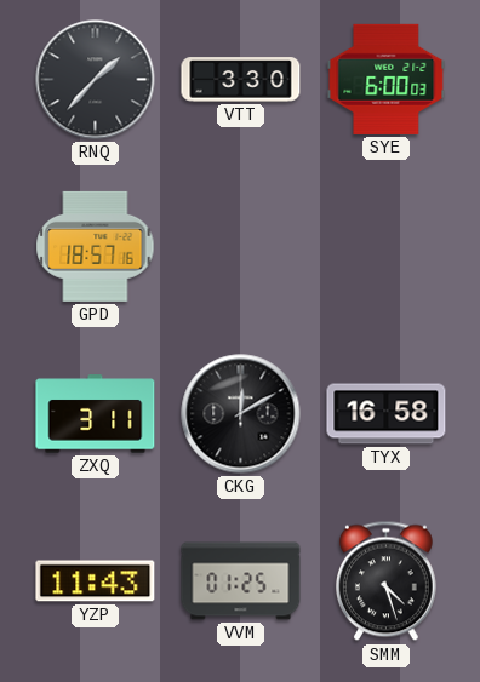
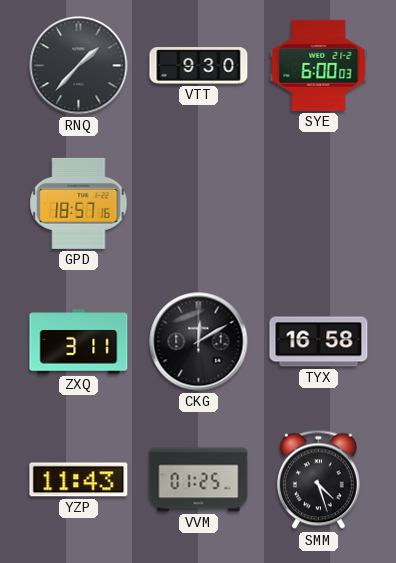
VTT: 3:30 -> 9:30
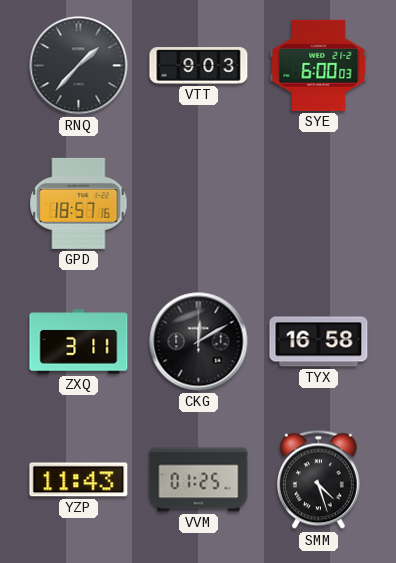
VTT: 9:30 -> 9:03
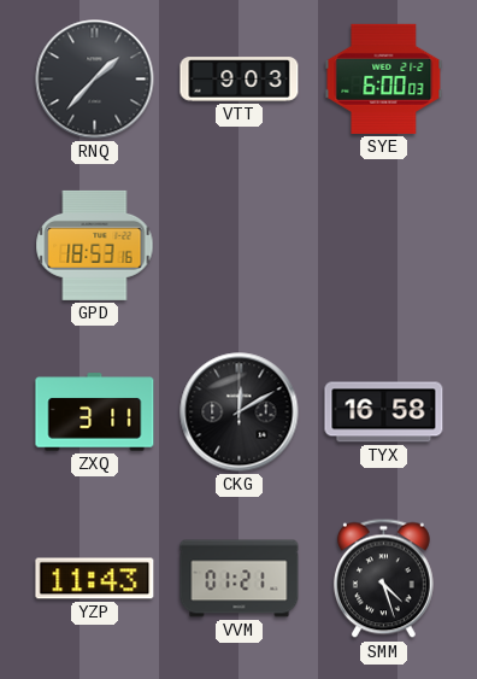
GPD: 18:57 -> 18:53
VVM: 01:25 -> 01:21
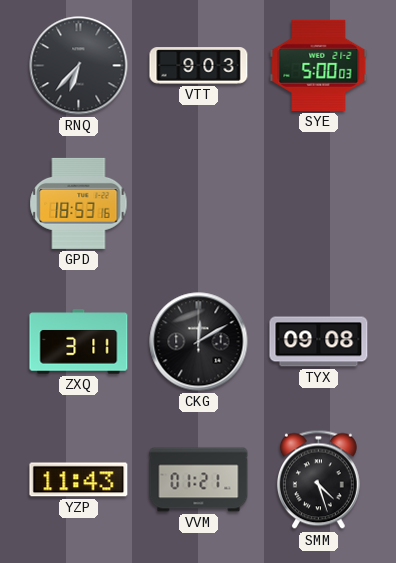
RNQ: 1:37 -> 6:37
SYE: 6:00 -> 5:00
TYX: 16:58 -> 09:08
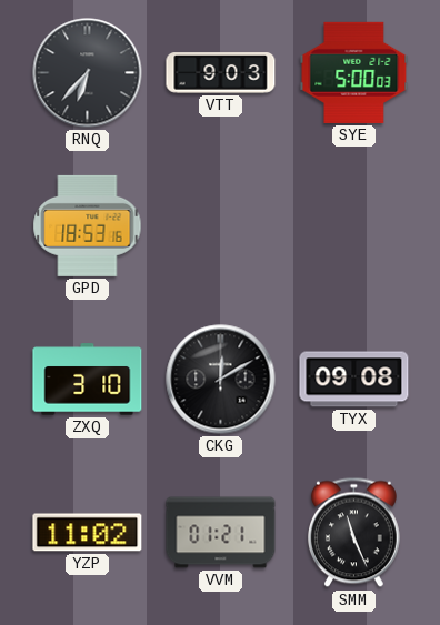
ZXQ: 3:11 -> 3:10
YZP: 11:43 -> 11:02
SMM: 4:27 -> 11:26
